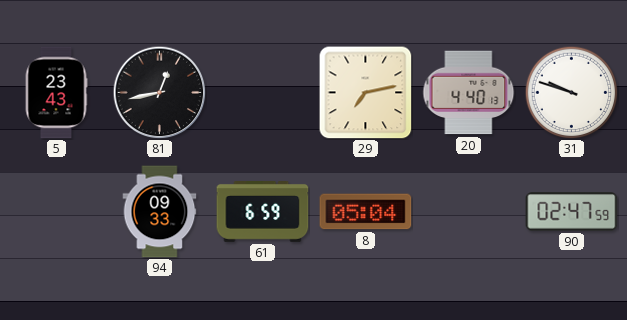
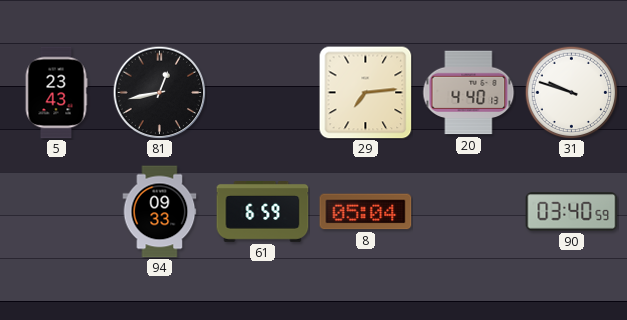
29: 7:13 -> 7:14
90: 02:47 -> 03:40
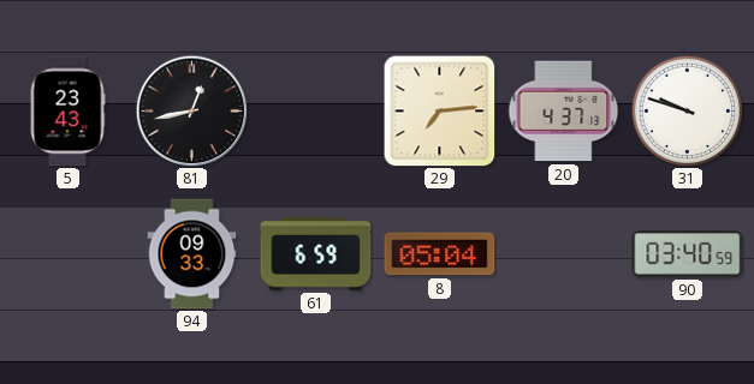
20: 4:40 -> 4:37
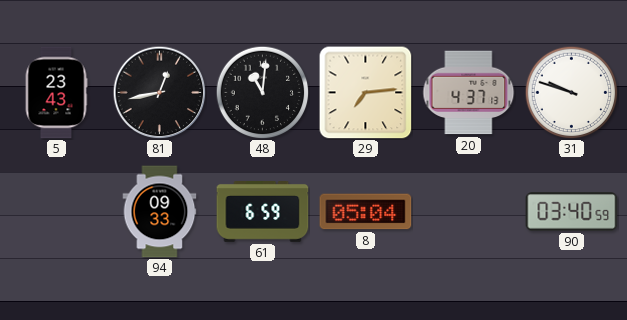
48: none -> 11:01
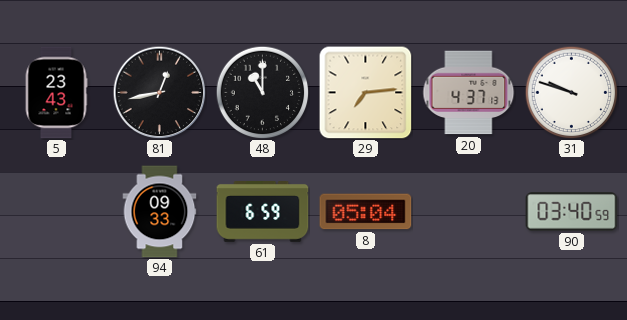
48: 11:01 -> 11:00
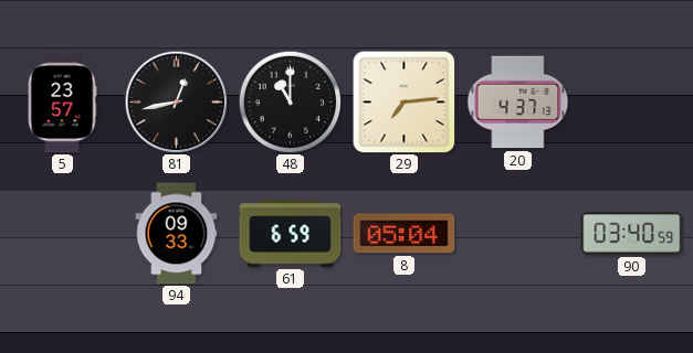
5: 23:43 -> 23:57
31: 9:48 -> none
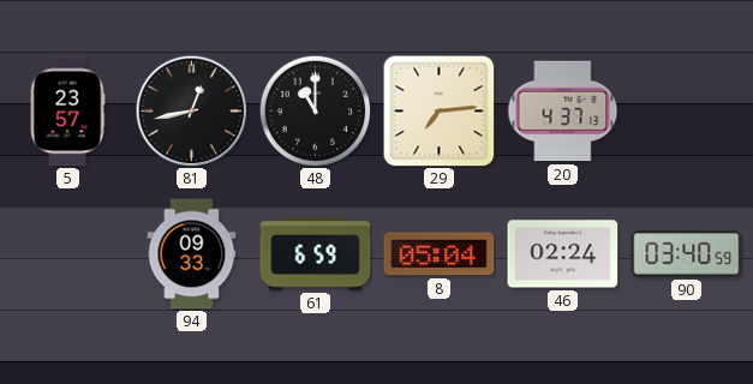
46: none -> 02:24
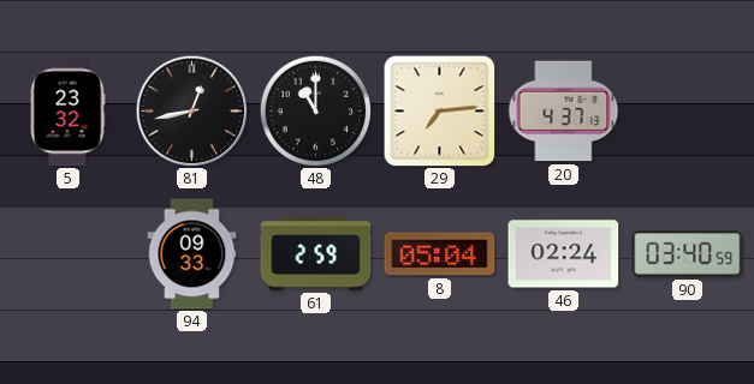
5: 23:57 -> 23:32
61: 6:59 -> 2:59
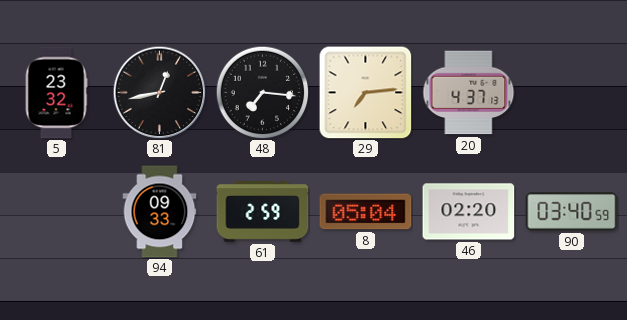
48: 11:00 -> 7:16
46: 02:24 -> 02:20
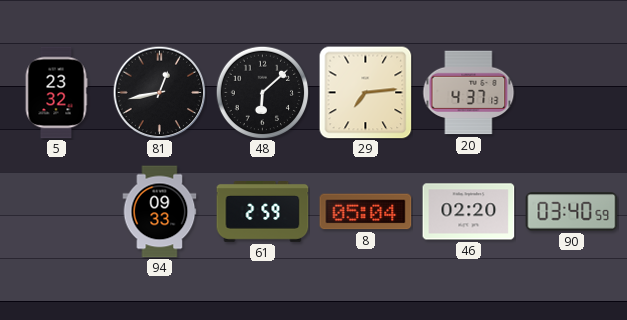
48: 7:16 -> 6:08
